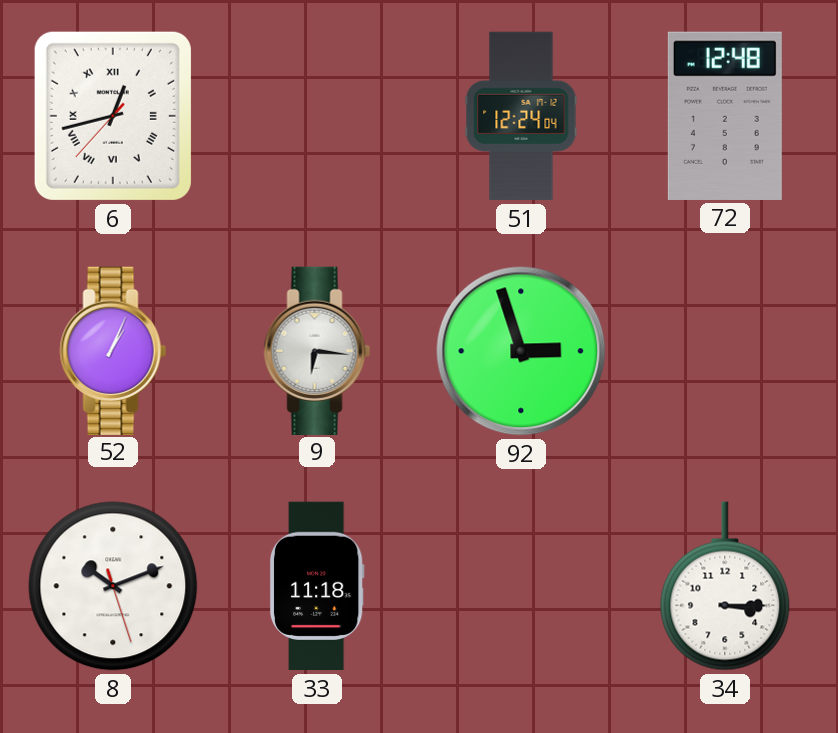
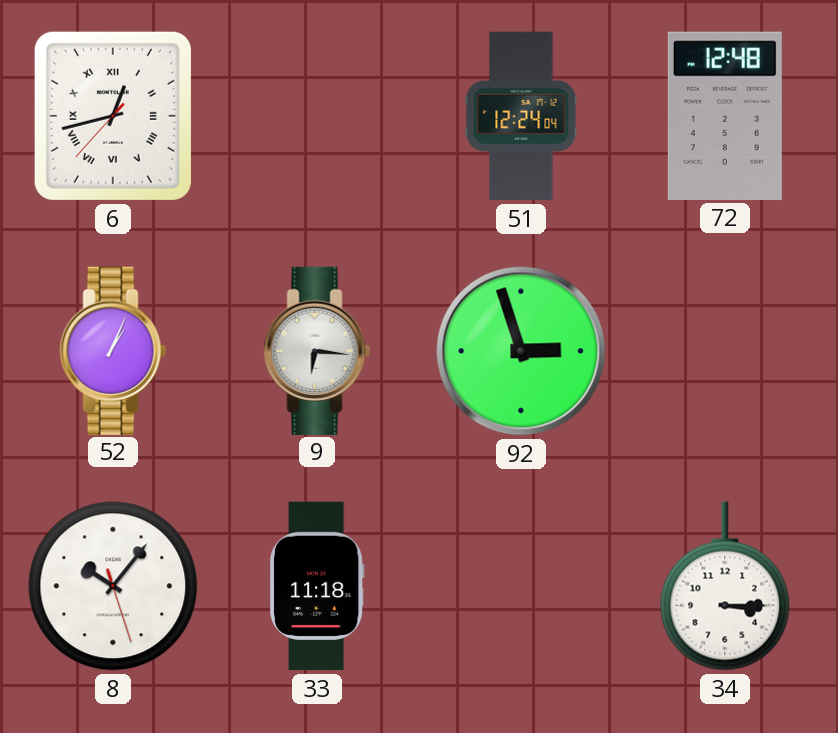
8: 10:11 -> 10:06
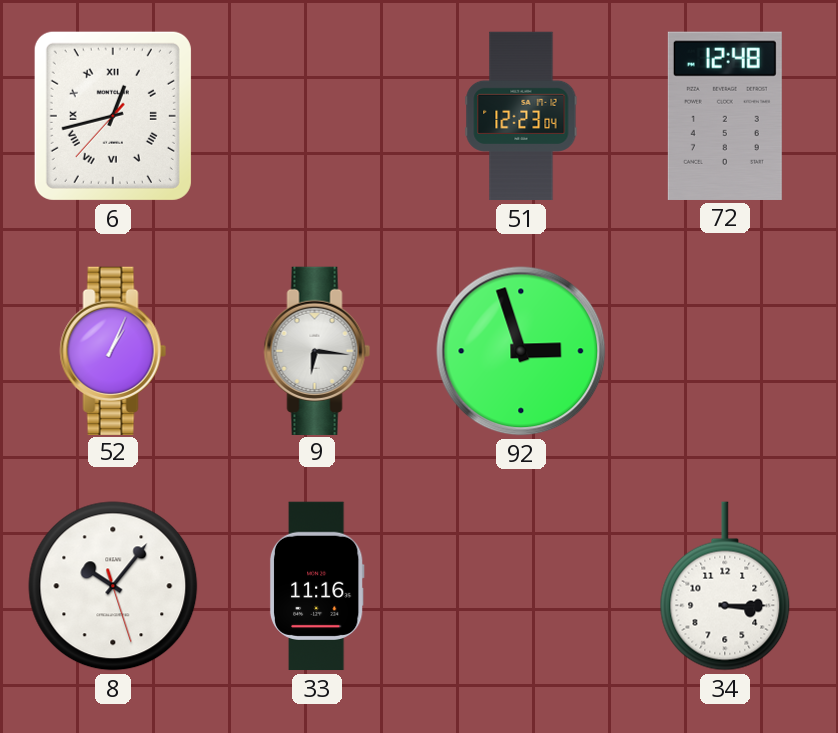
51: 12:24 -> 12:23
33: 11:18 -> 11:16
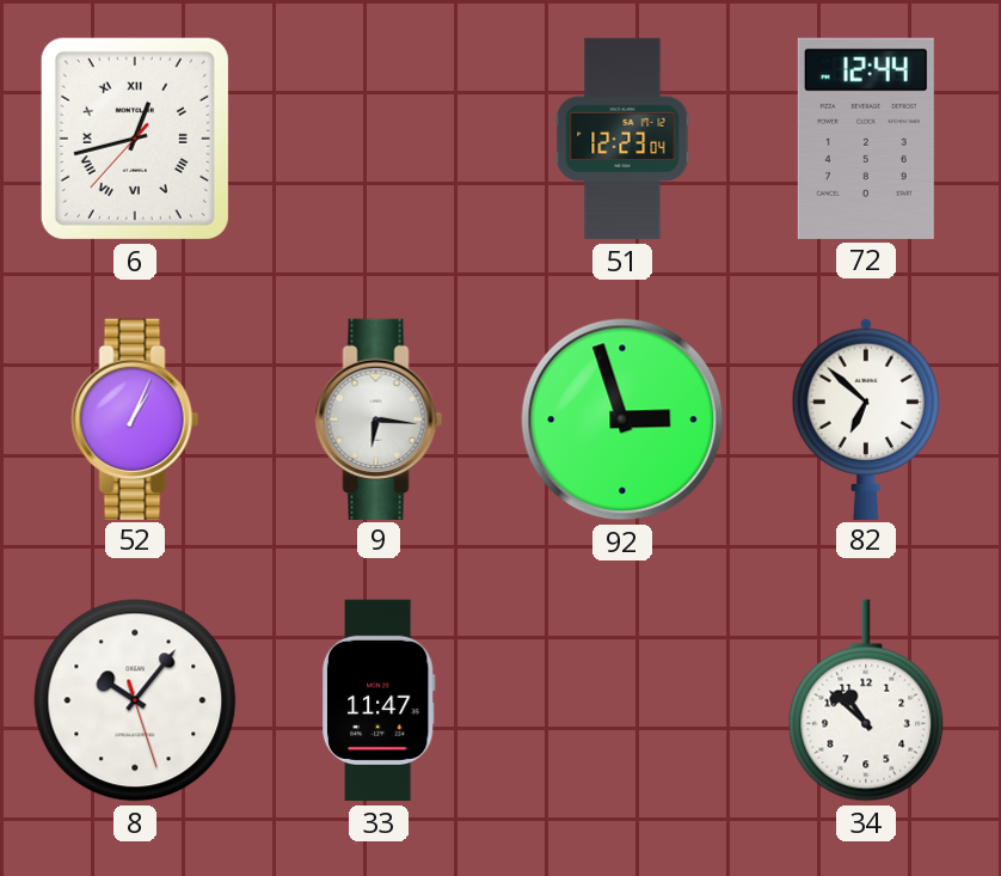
72: 12:48 -> 12:44
82: none -> 6:52
33: 11:16 -> 11:47
34: 3:15 -> 10:52
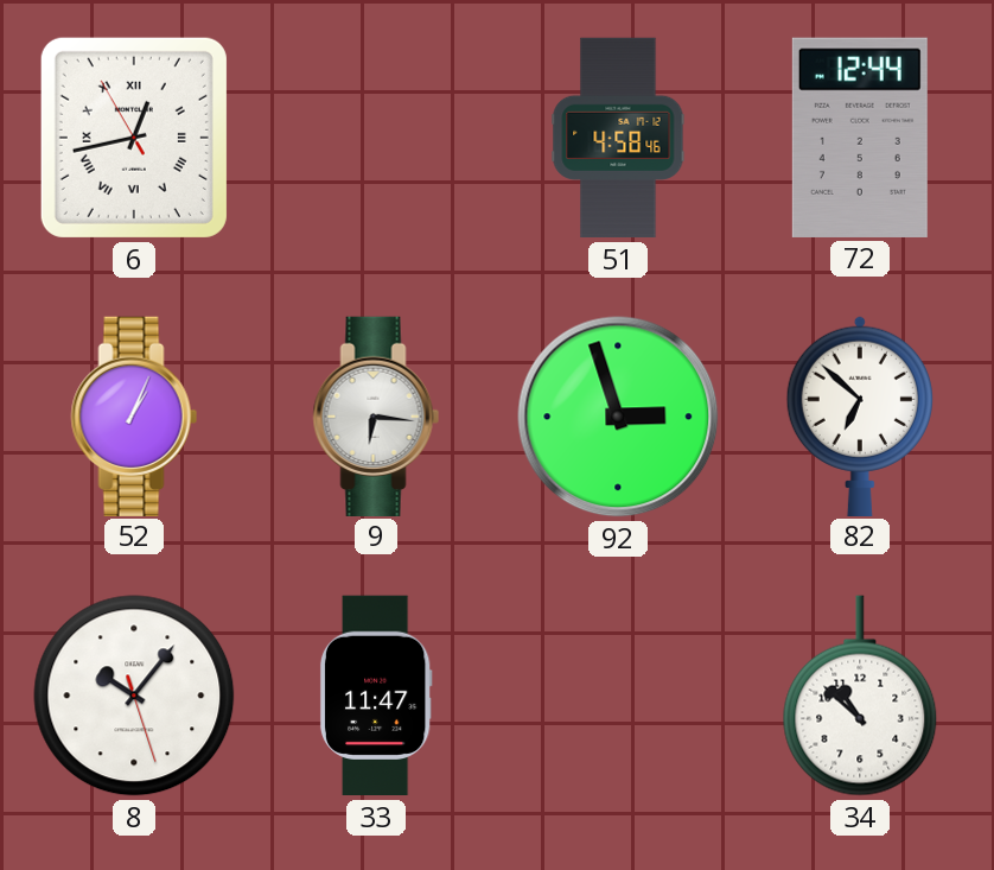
6: 12:42:37 -> 12:42:55
51: 12:23 -> 4:58
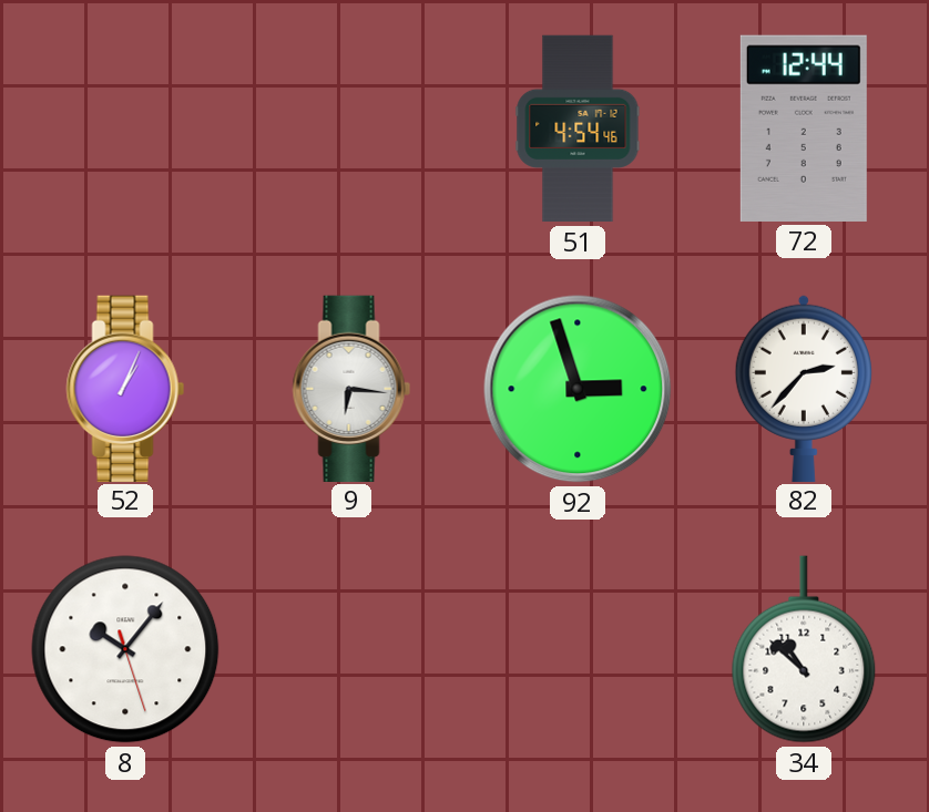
6: 12:42 -> none
51: 4:58 -> 4:54
82: 6:52 -> 2:37
33: 11:47 -> none
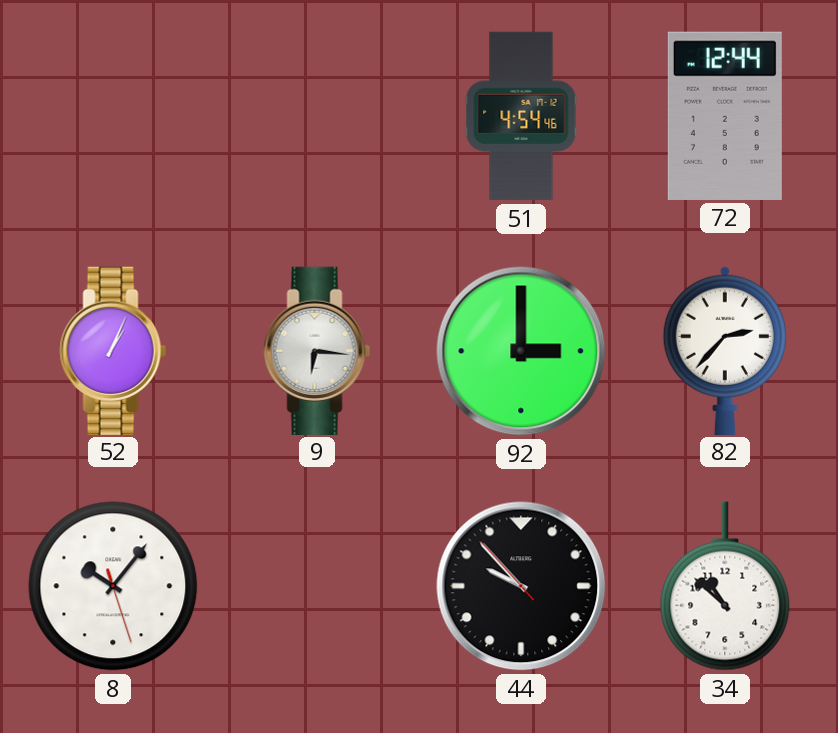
92: 2:57 -> 3:00
44: none -> 9:52
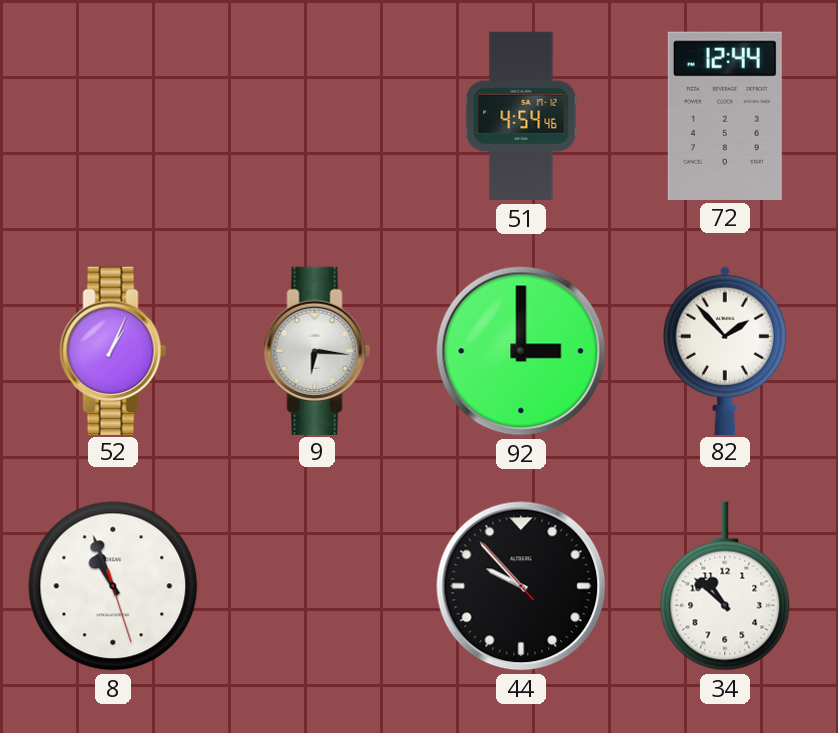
82: 2:37 -> 1:53
8: 10:06 -> 10:56
